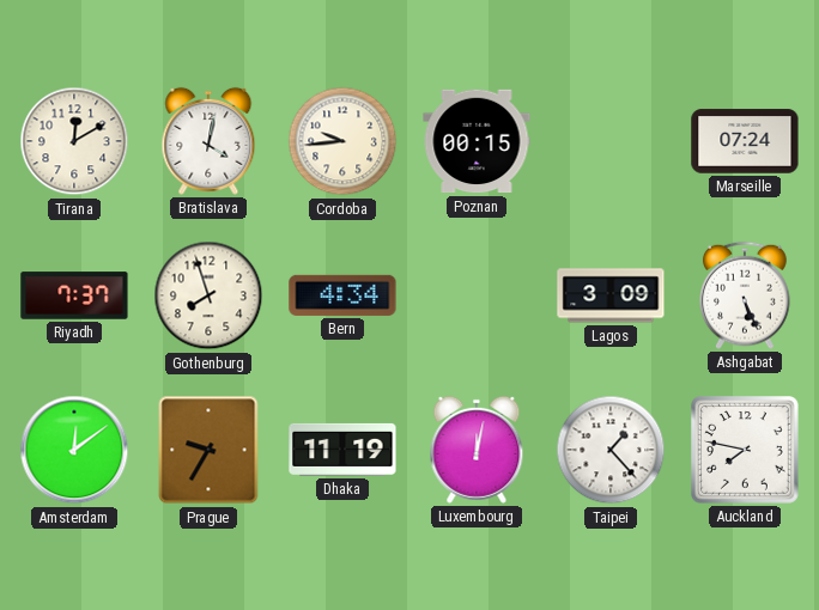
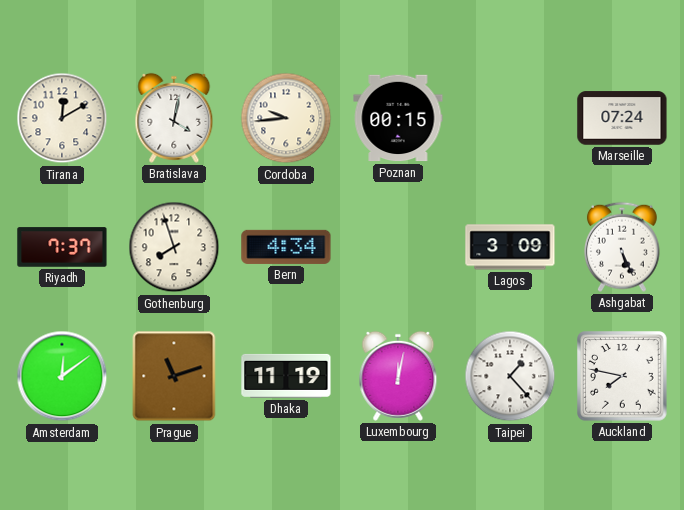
Prague: 9:35 -> 11:12
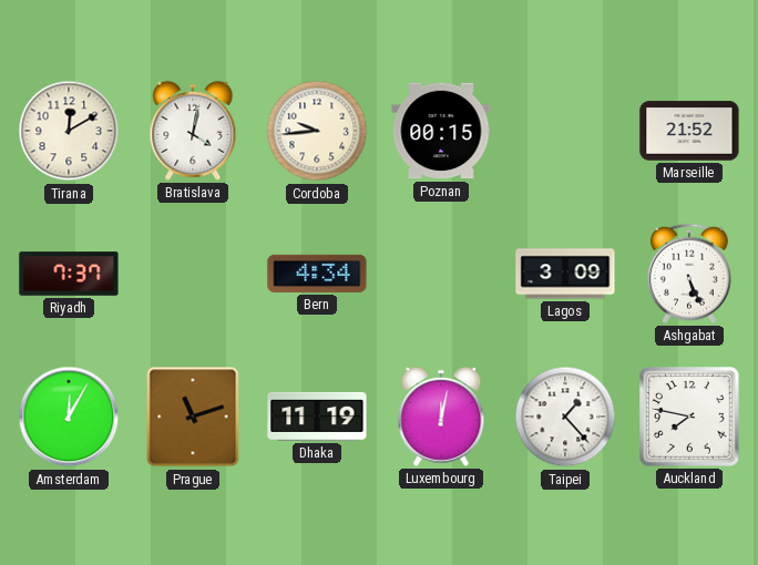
Marseille: 07:24 -> 21:52
Gothenburg: 7:57 -> none
Amsterdam: 12:09 -> 12:05
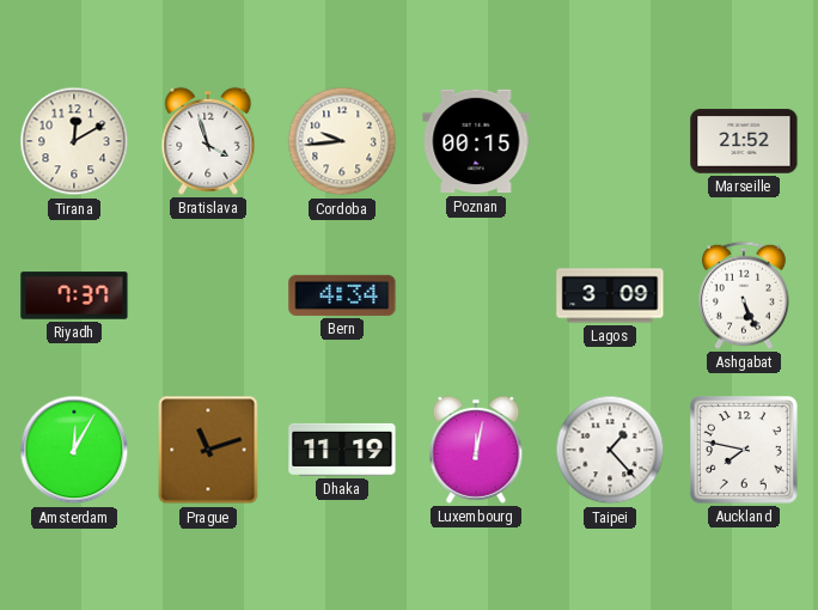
Bratislava: 4:02 -> 3:57
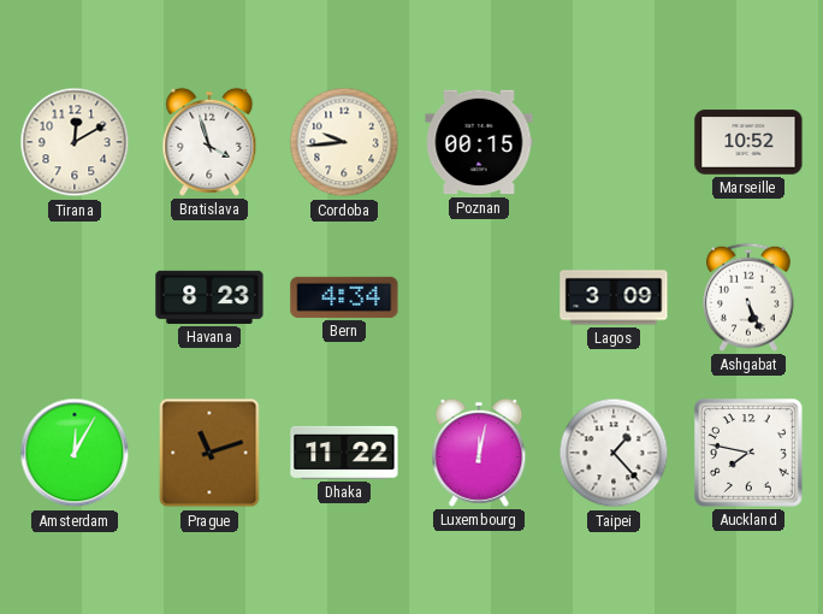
Marseille: 21:52 -> 10:52
Riyadh: 7:37 -> none
Havana: none -> 8:23
Dhaka: 11:19 -> 11:22
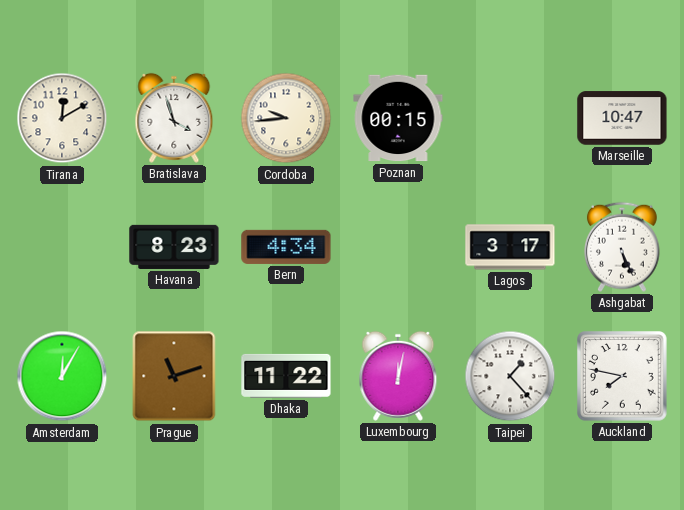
Marseille: 10:52 -> 10:47
Lagos: 3:09 -> 3:17
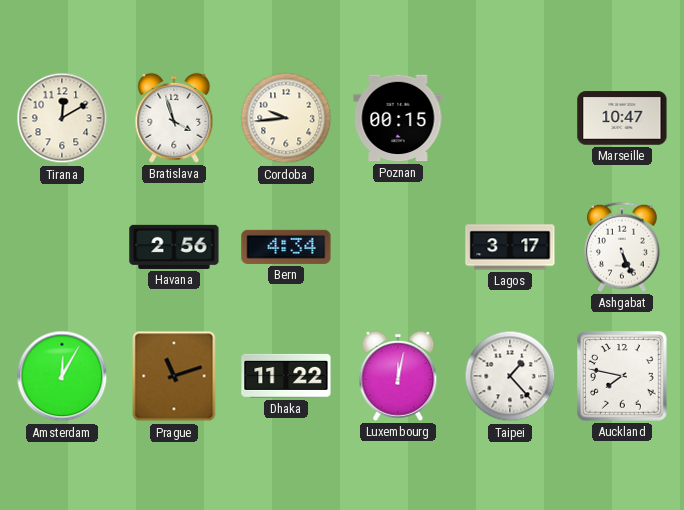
Havana: 8:23 -> 2:56
